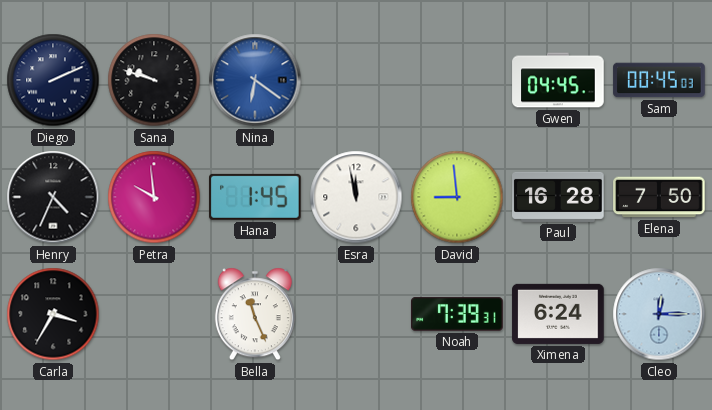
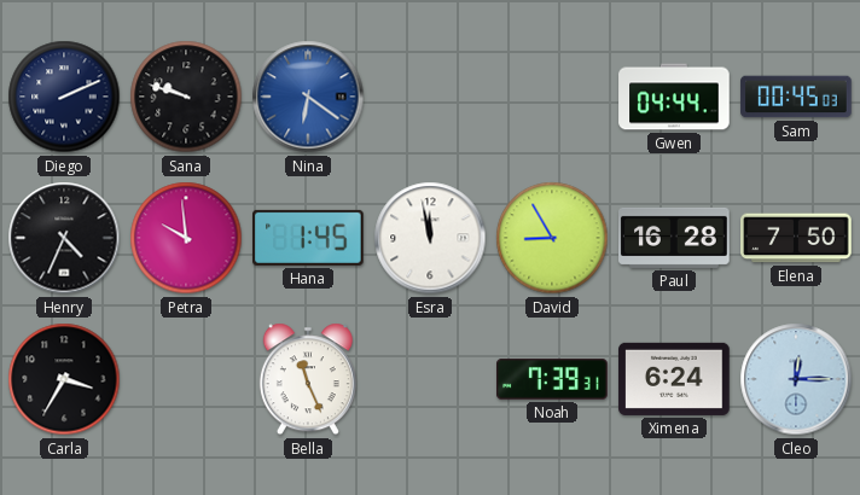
Gwen: 04:45 -> 04:44
David: 8:59 -> 8:55
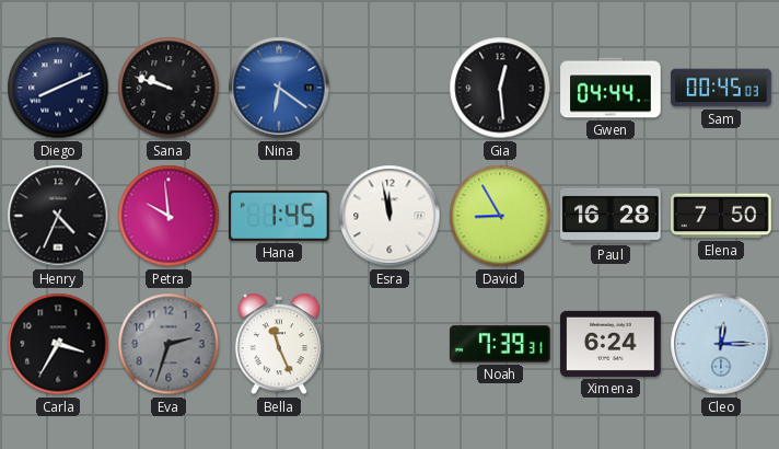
Diego: 2:11 -> 8:11
Gia: none -> 12:29
Eva: none -> 2:33
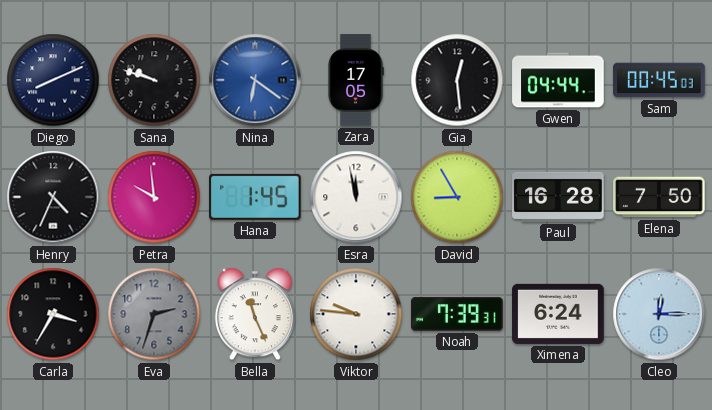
Zara: none -> 17:05
Viktor: none -> 9:46
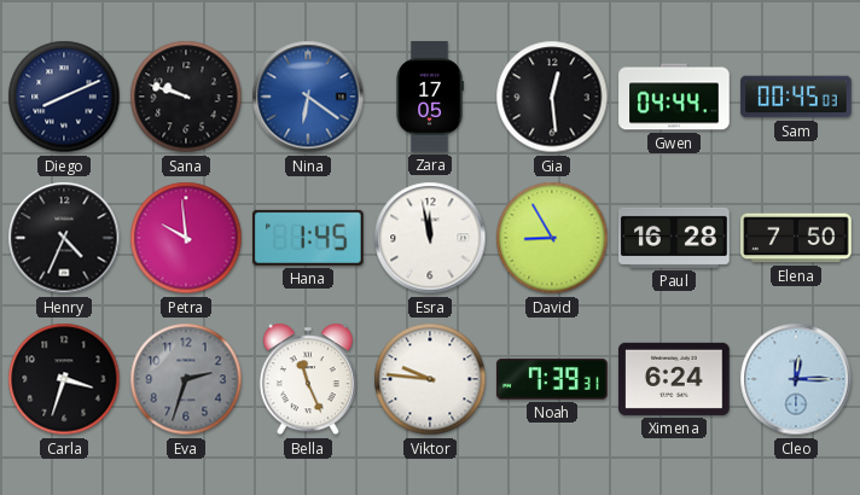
Carla: 3:35 -> 3:33
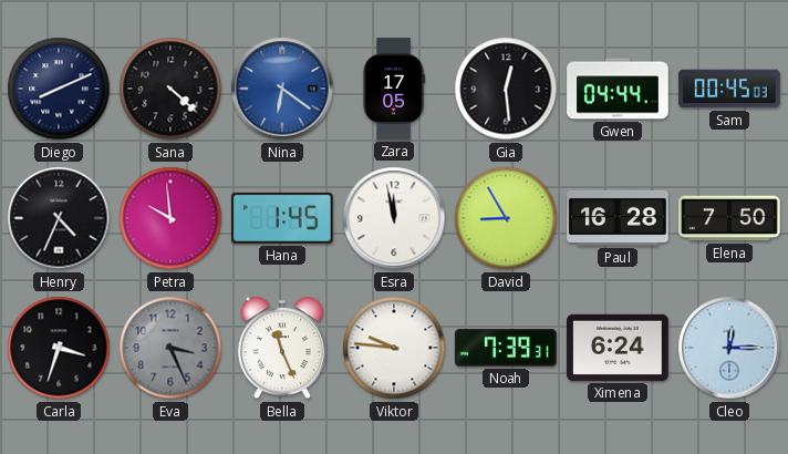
Sana: 9:48 -> 4:22
Eva: 2:33 -> 3:26
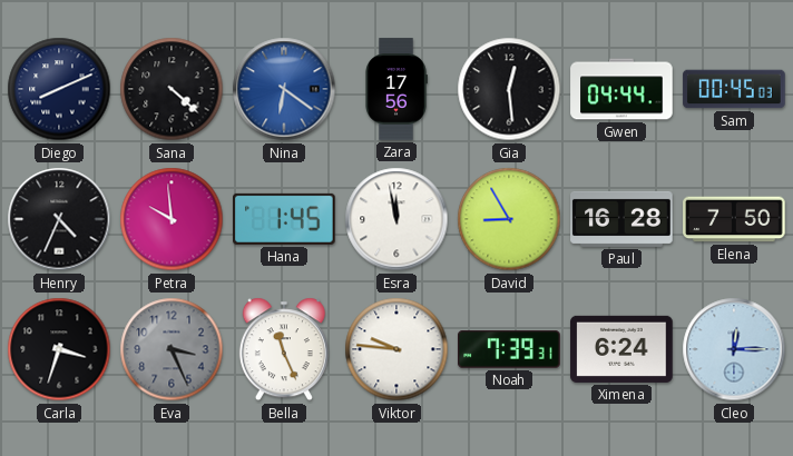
Zara: 17:05 -> 17:56
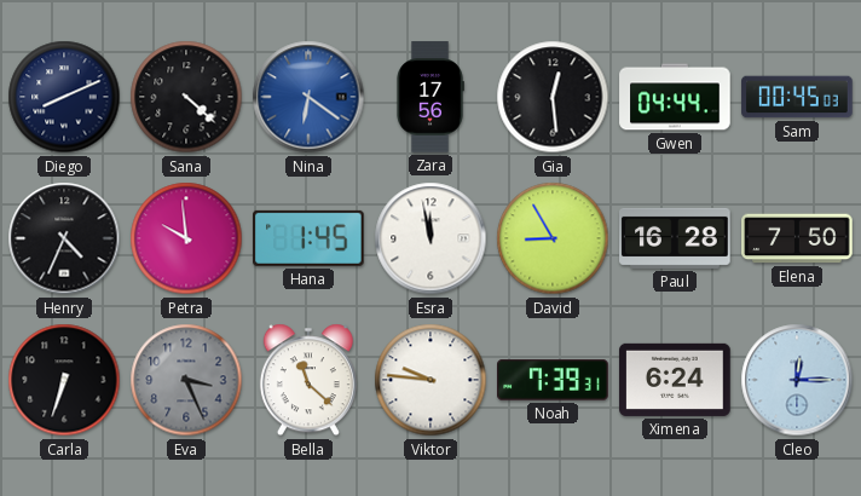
Carla: 3:33 -> 6:33
Bella: 11:26 -> 11:22
